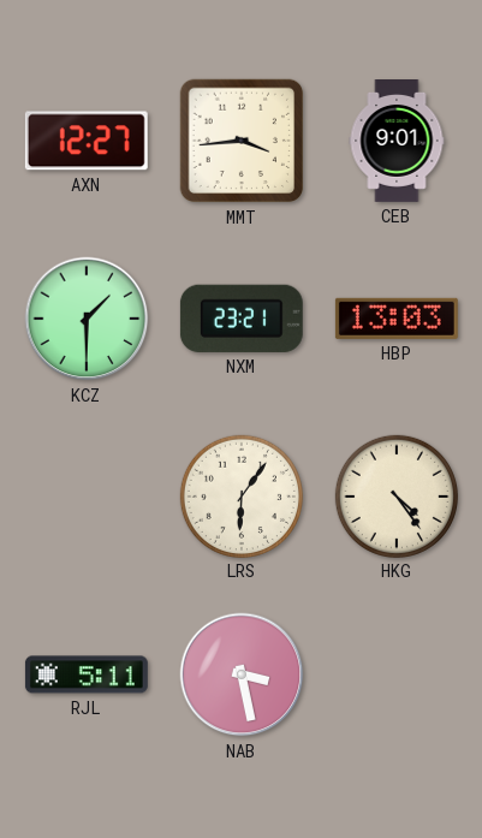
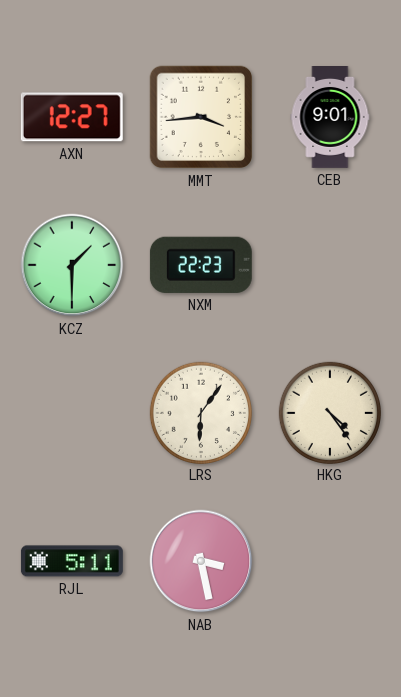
NXM: 23:21 -> 22:23
HBP: 13:03 -> none
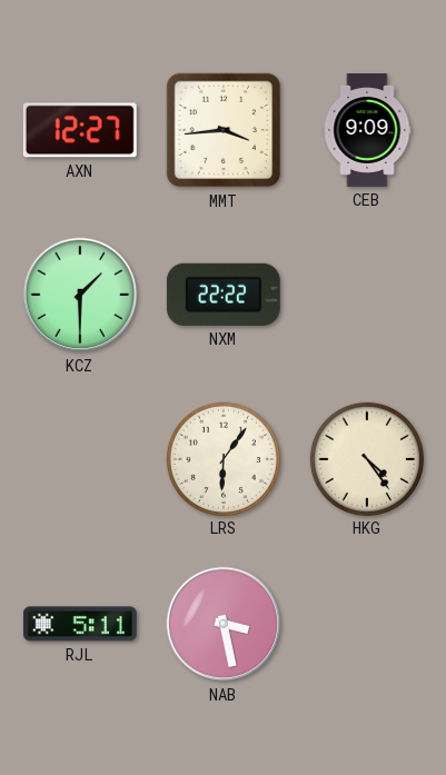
CEB: 9:01 -> 9:09
NXM: 22:23 -> 22:22
